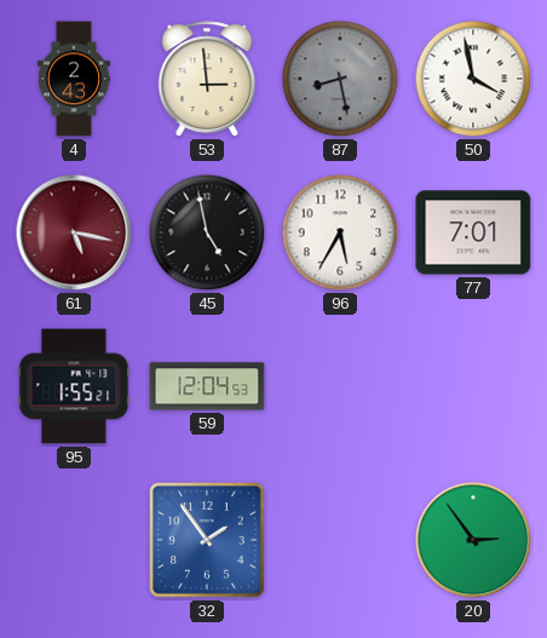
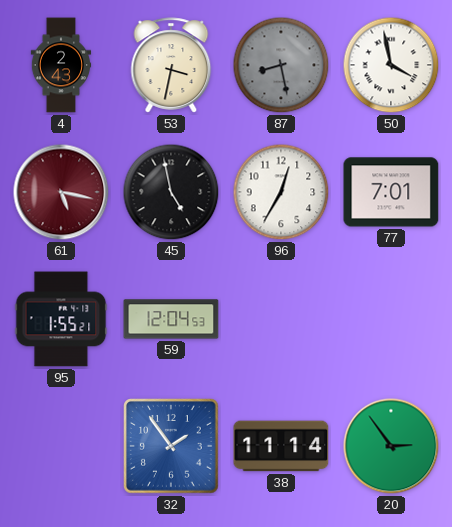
53: 2:59 -> 3:32
96: 5:35 -> 12:35
38: none -> 11:14
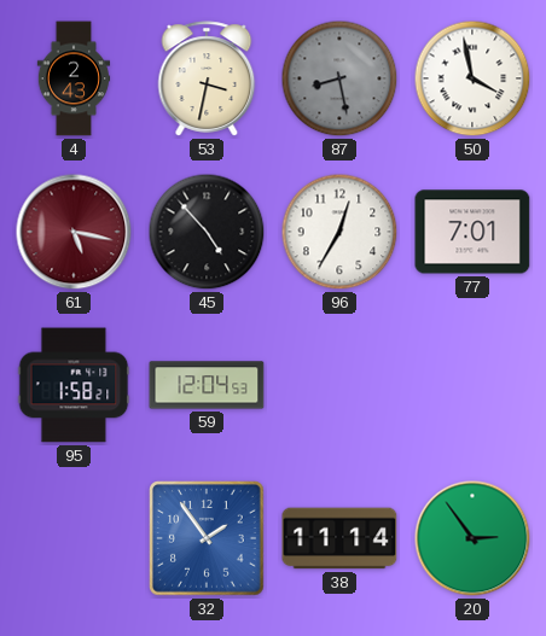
45: 4:58 -> 4:53
95: 1:55 -> 1:58
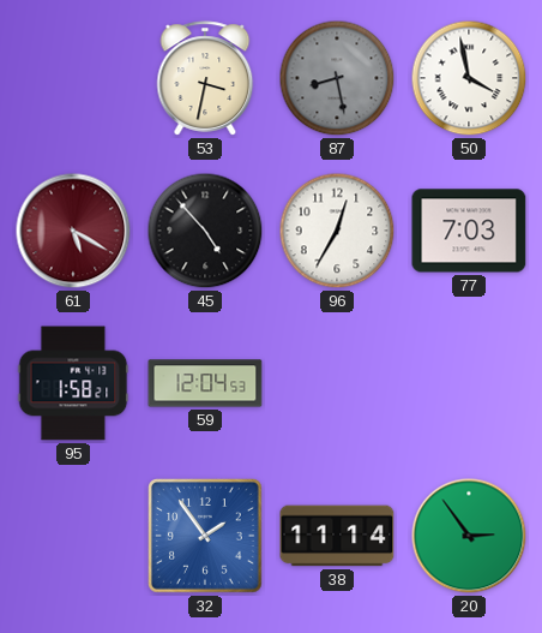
4: 2:43 -> none
61: 5:17 -> 5:20
77: 7:01 -> 7:03
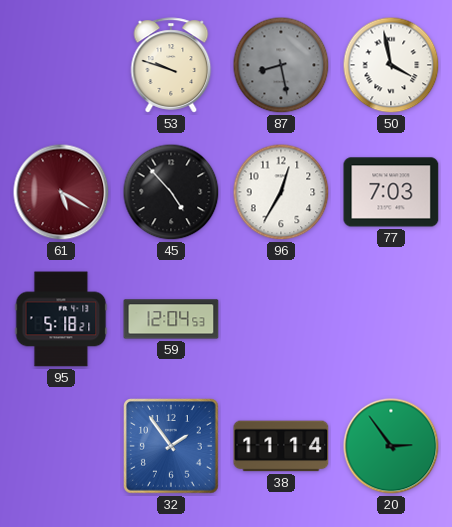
53: 3:32 -> 9:48
95: 1:58 -> 5:18
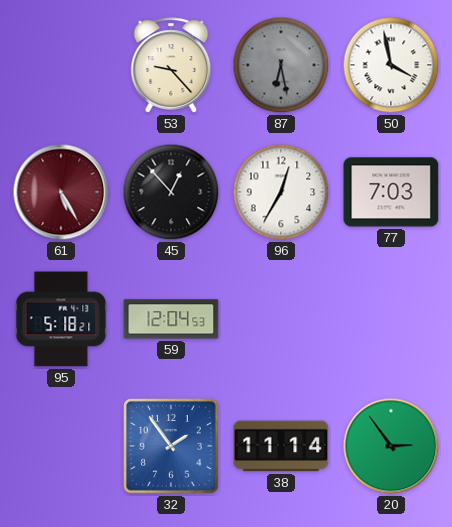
53: 9:48 -> 9:23
87: 8:28 -> 6:28
61: 5:20 -> 5:25
45: 4:53 -> 12:53
